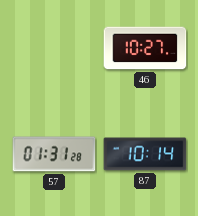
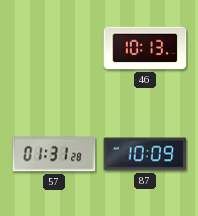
46: 10:27 -> 10:13
87: 10:14 -> 10:09
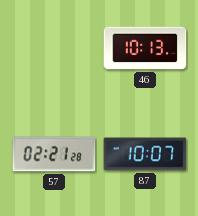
57: 01:31 -> 02:21
87: 10:09 -> 10:07
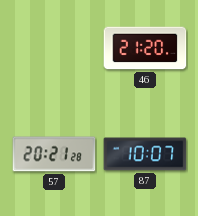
46: 10:13 -> 21:20
57: 02:21 -> 20:21
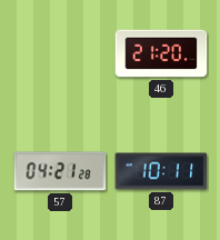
57: 20:21 -> 04:21
87: 10:07 -> 10:11
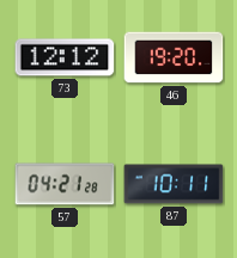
73: none -> 12:12
46: 21:20 -> 19:20
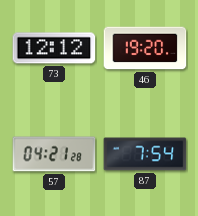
87: 10:11 -> 7:54
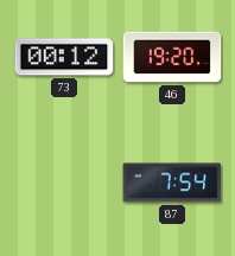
73: 12:12 -> 00:12
57: 04:21 -> none
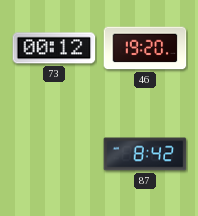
87: 7:54 -> 8:42
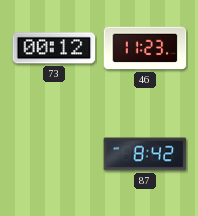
46: 19:20 -> 11:23
